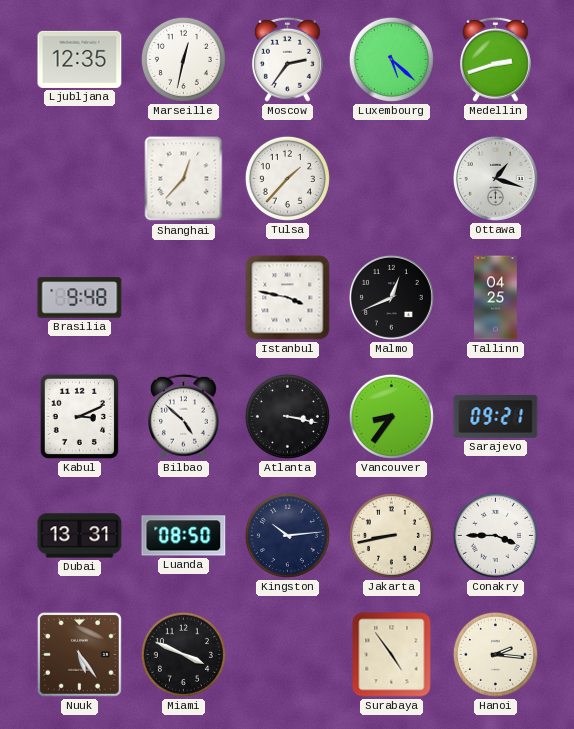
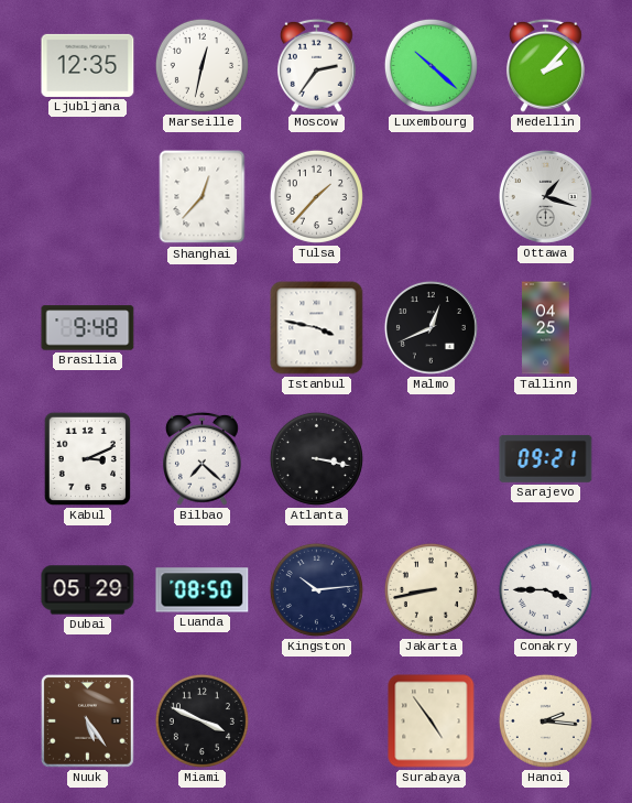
Luxembourg: 5:22 -> 10:22
Medellin: 2:42 -> 2:07
Bilbao: 4:52 -> 7:22
Vancouver: 8:36 -> none
Dubai: 13:31 -> 05:29
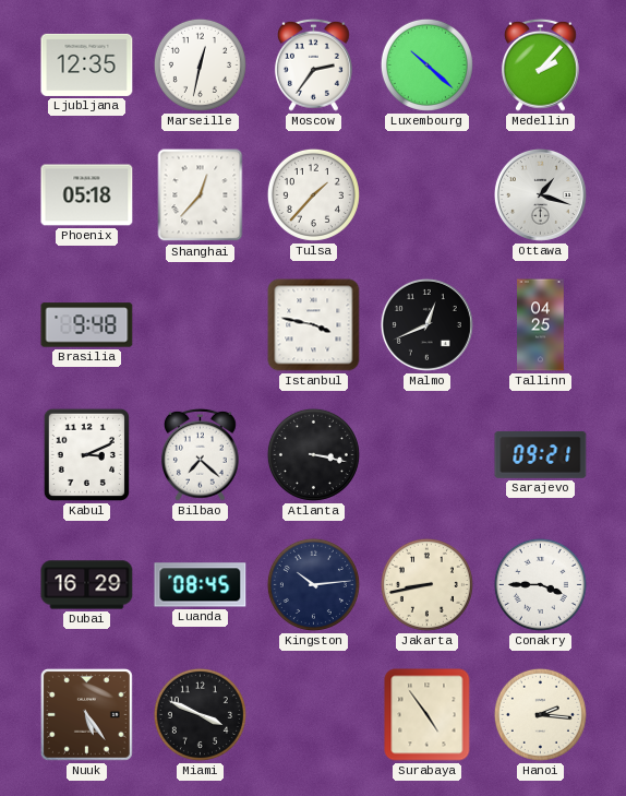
Phoenix: none -> 05:18
Dubai: 05:29 -> 16:29
Luanda: 08:50 -> 08:45
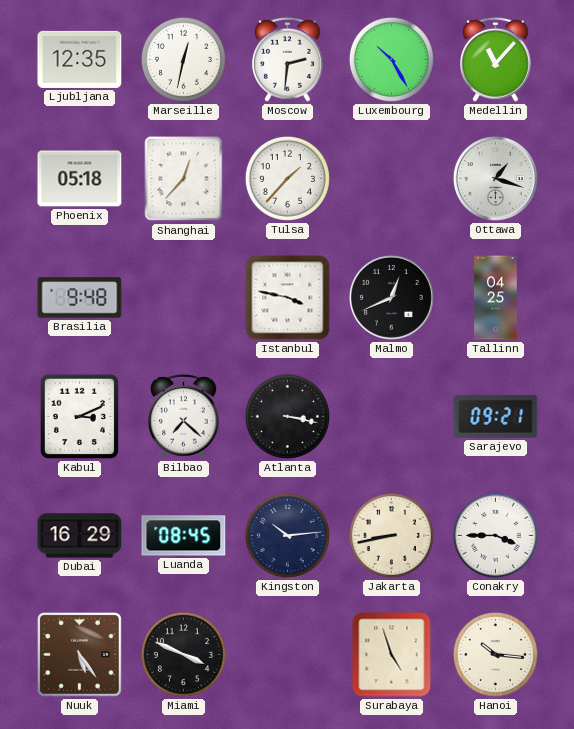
Moscow: 2:36 -> 2:31
Luxembourg: 10:22 -> 10:25
Medellin: 2:07 -> 11:07
Surabaya: 4:54 -> 4:57
Hanoi: 2:16 -> 10:16
